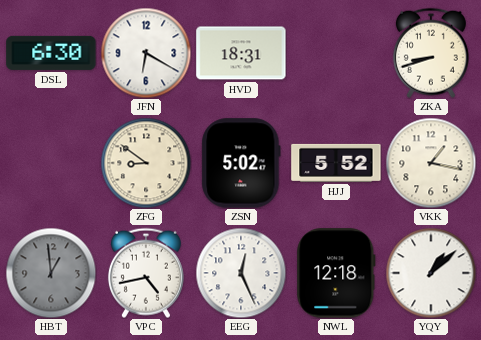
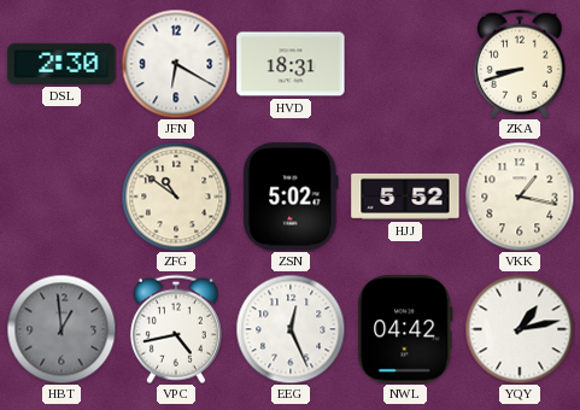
DSL: 6:30 -> 2:30
ZFG: 8:51 -> 10:51
NWL: 12:18 -> 04:42
YQY: 1:08 -> 1:13
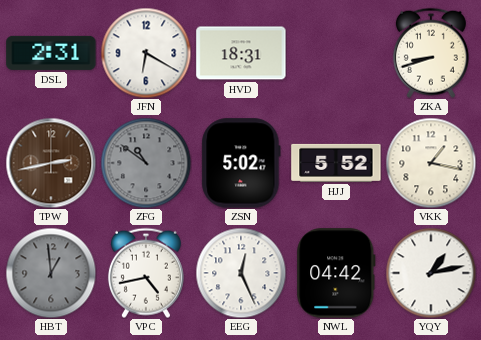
DSL: 2:30 -> 2:31
TPW: none -> 2:43
ZFG dial: cream -> grey
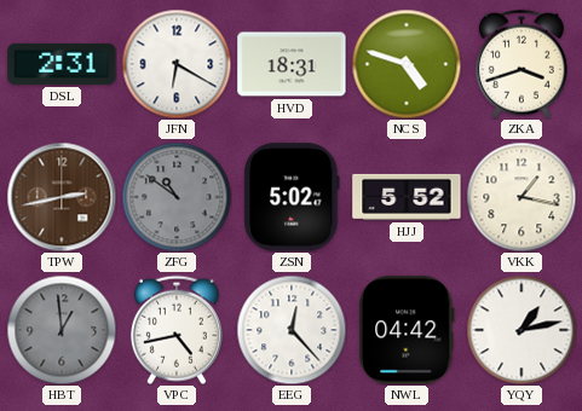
NCS: none -> 4:48
ZKA: 8:42 -> 3:42
EEG: 12:26 -> 12:23
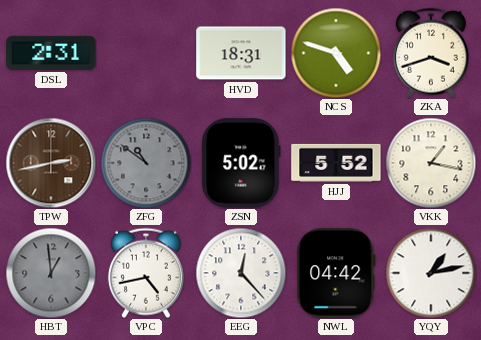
JFN: 6:20 -> none
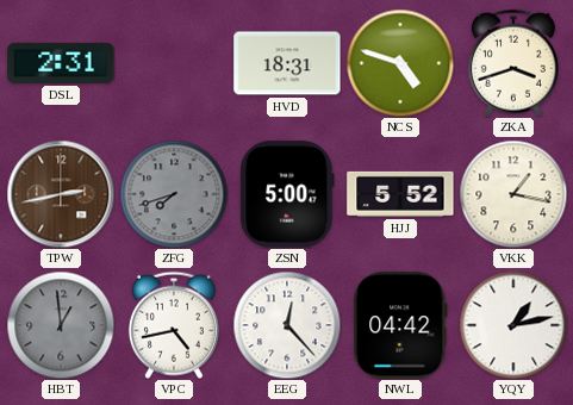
ZFG: 10:51 -> 7:42
ZSN: 5:02 -> 5:00
